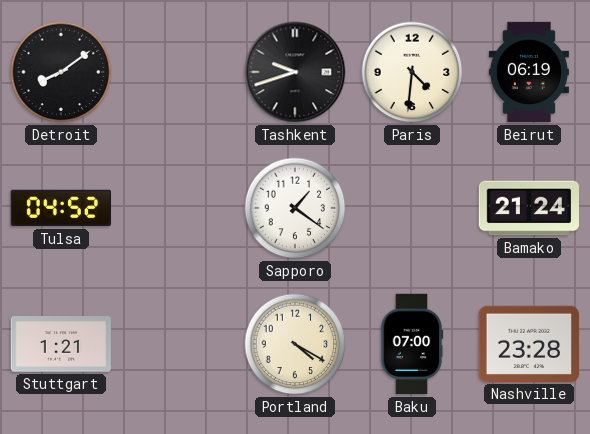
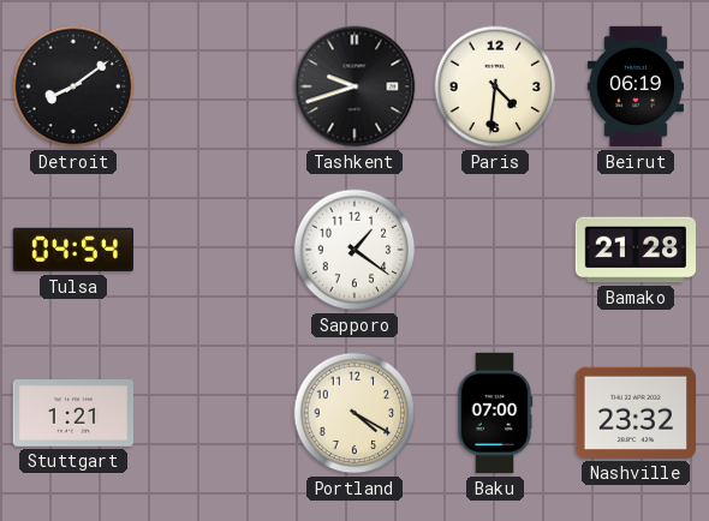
Tulsa: 04:52 -> 04:54
Bamako: 21:24 -> 21:28
Nashville: 23:28 -> 23:32
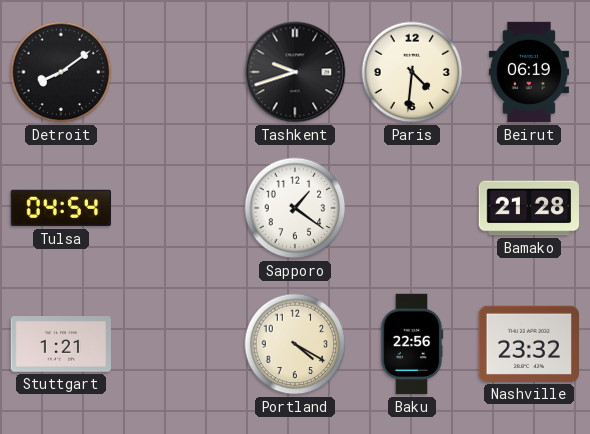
Baku: 07:00 -> 22:56
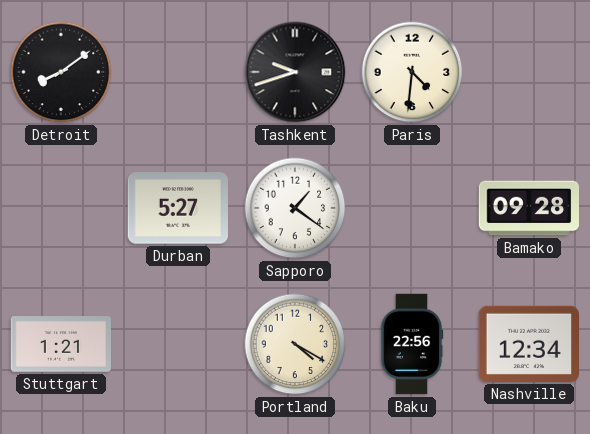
Beirut: 06:19 -> none
Tulsa: 04:54 -> none
Durban: none -> 5:27
Bamako: 21:28 -> 09:28
Nashville: 23:32 -> 12:34
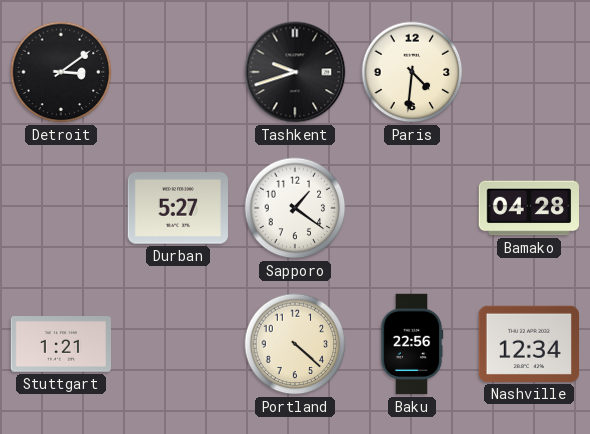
Detroit: 8:09 -> 3:09
Bamako: 09:28 -> 04:28
Portland: 4:20 -> 4:22
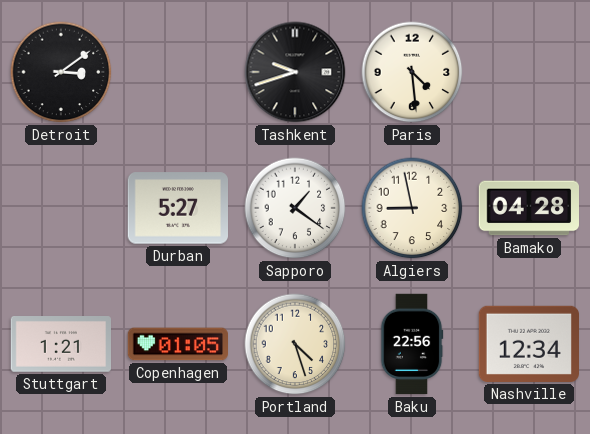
Paris: 4:31 -> 4:29
Algiers: none -> 8:58
Copenhagen: none -> 01:05
Portland: 4:22 -> 4:27
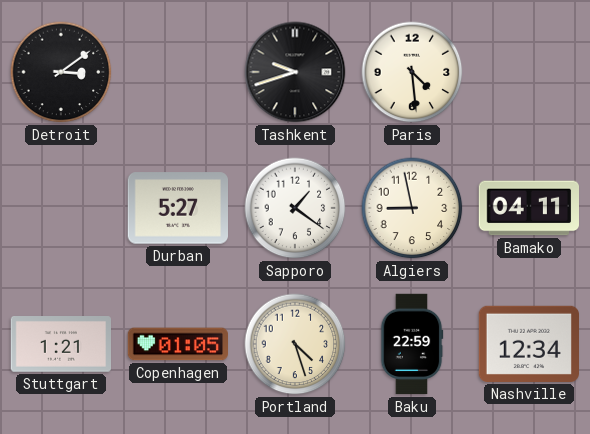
Bamako: 04:28 -> 04:11
Baku: 22:56 -> 22:59
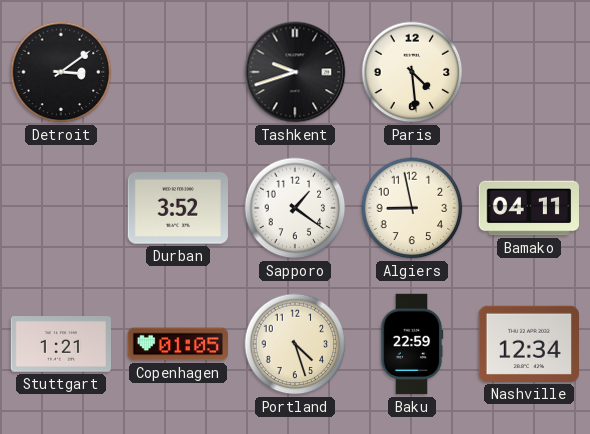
Durban: 5:27 -> 3:52
